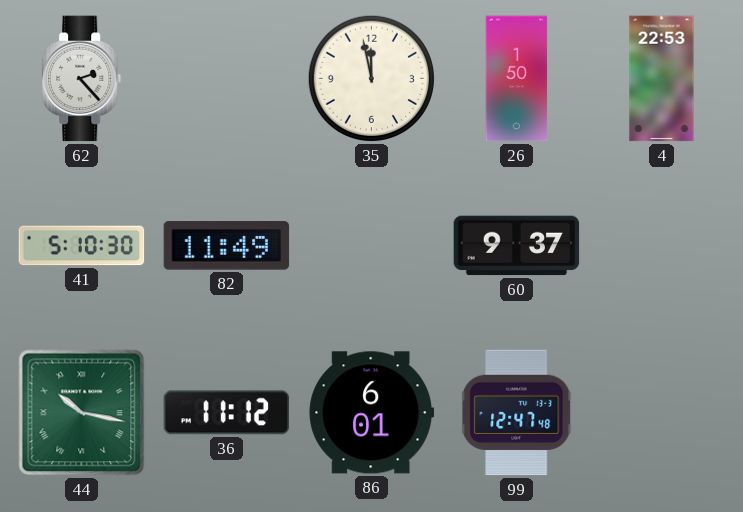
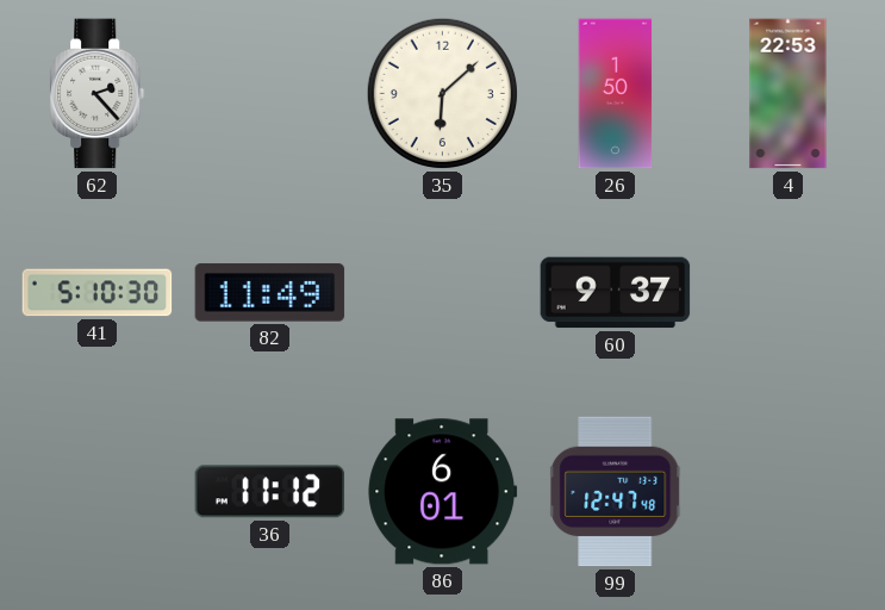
35: 11:58 -> 6:08
44: 10:17 -> none
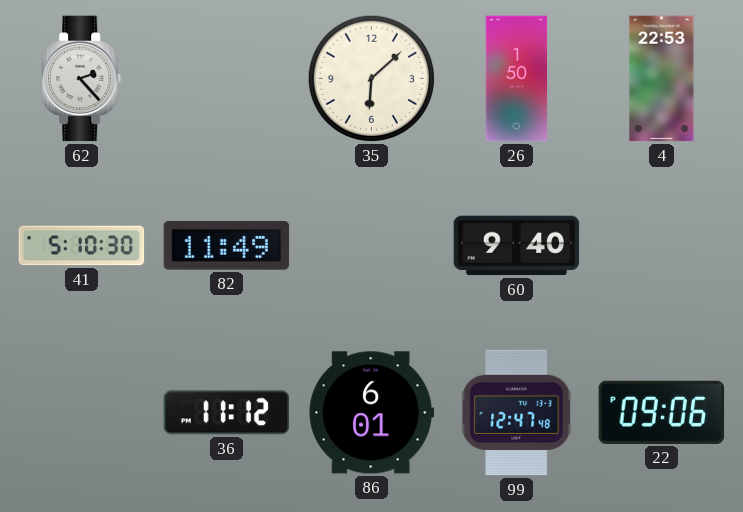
60: 9:37 -> 9:40
22: none -> 09:06
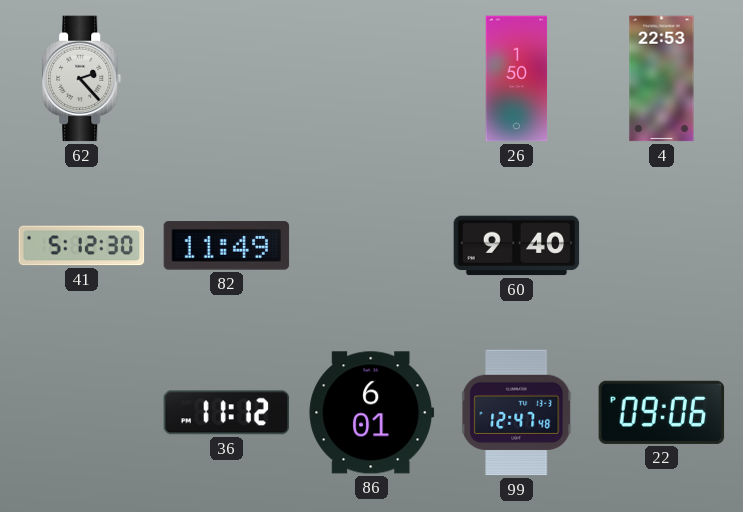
35: 6:08 -> none
41: 5:10 -> 5:12
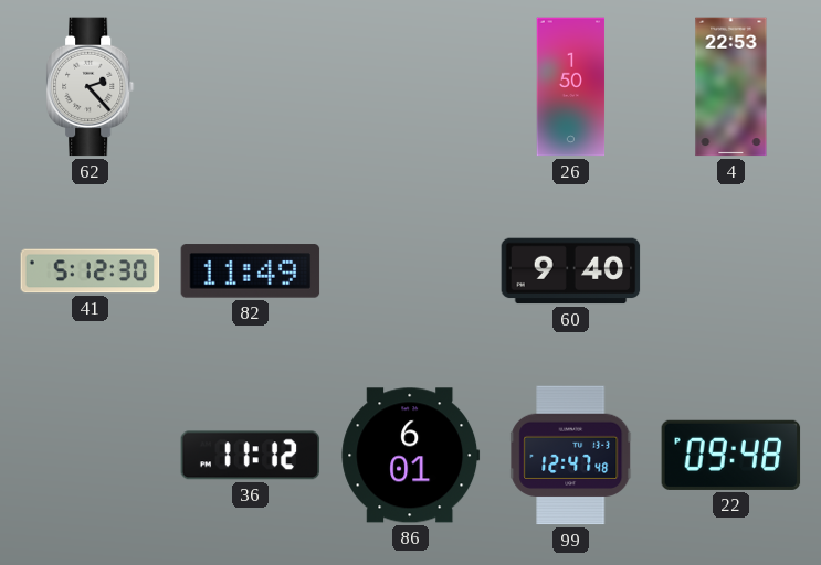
22: 09:06 -> 09:48
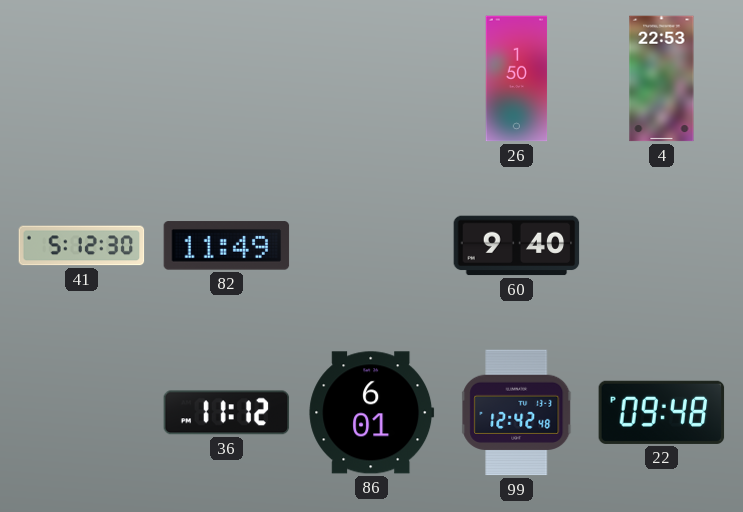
62: 2:23 -> none
99: 12:47 -> 12:42
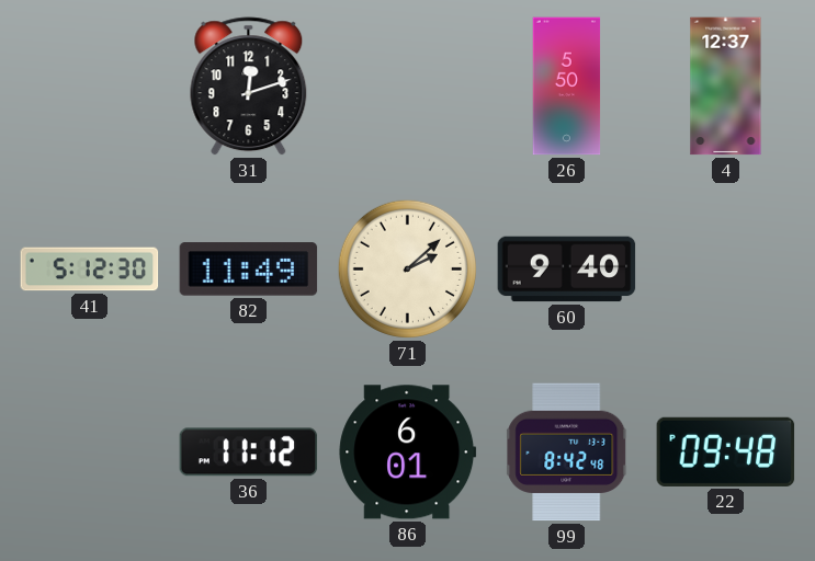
31: none -> 12:12
26: 1:50 -> 5:50
4: 22:53 -> 12:37
71: none -> 2:08
99: 12:42 -> 8:42
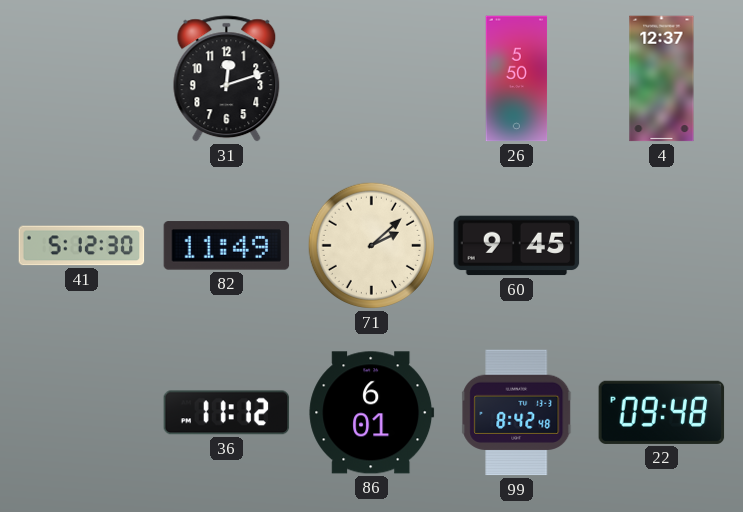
60: 9:40 -> 9:45
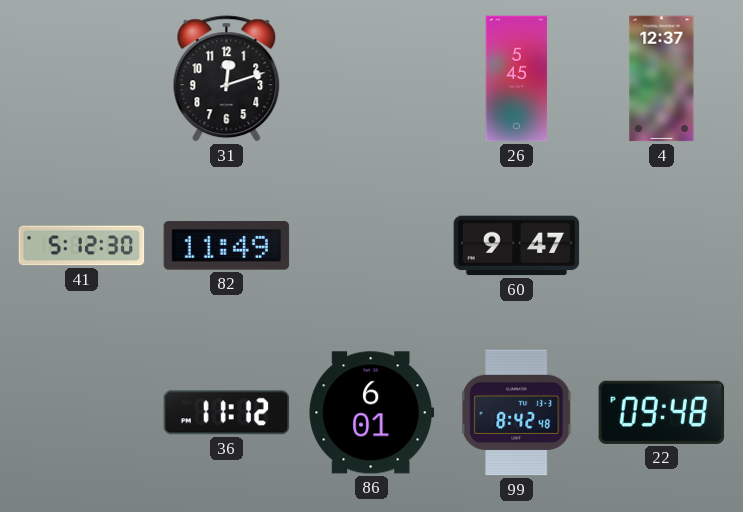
26: 5:50 -> 5:45
71: 2:08 -> none
60: 9:45 -> 9:47
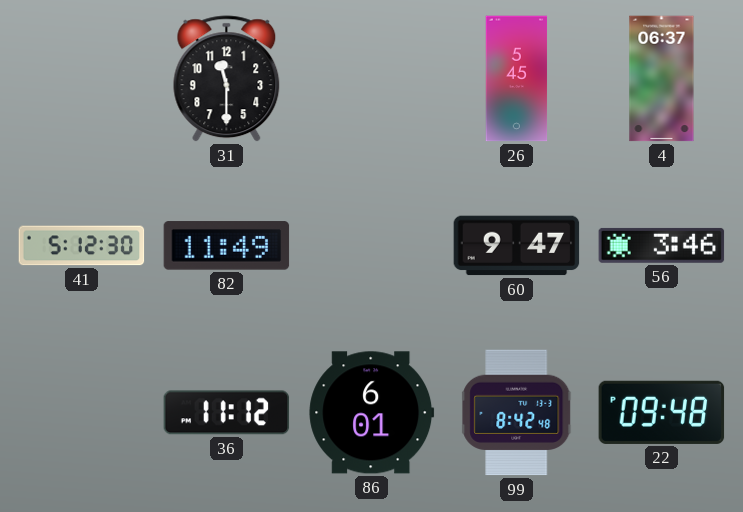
31: 12:12 -> 11:30
4: 12:37 -> 06:37
56: none -> 3:46
